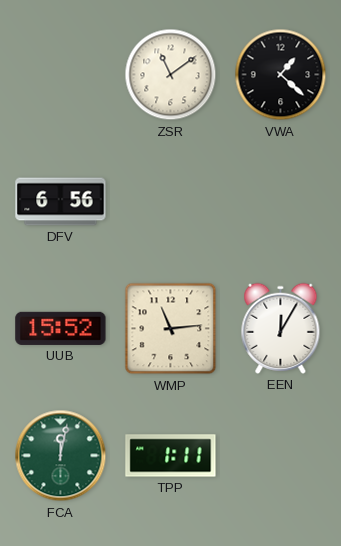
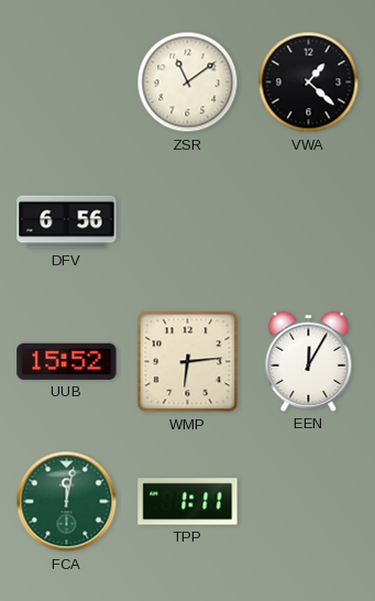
WMP: 11:14 -> 6:14
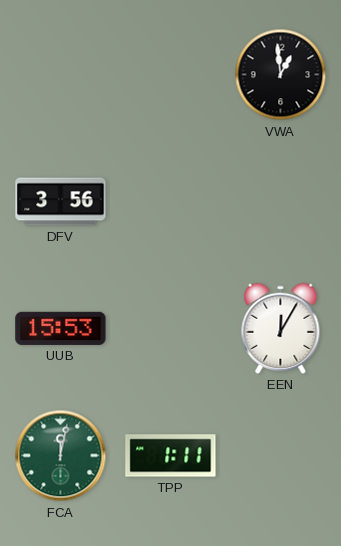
ZSR: 11:09 -> none
VWA: 1:22 -> 12:59
DFV: 6:56 -> 3:56
UUB: 15:52 -> 15:53
WMP: 6:14 -> none
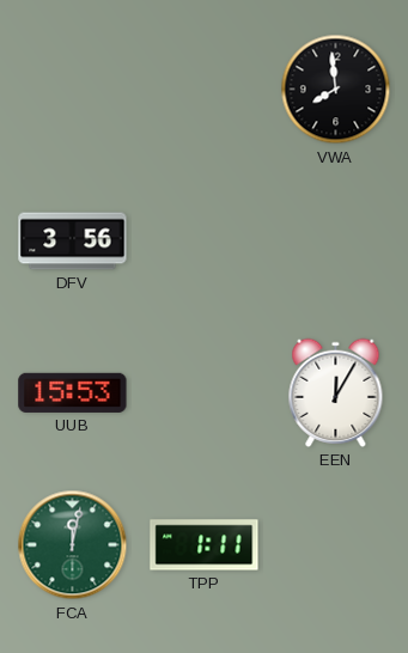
VWA: 12:59 -> 7:59
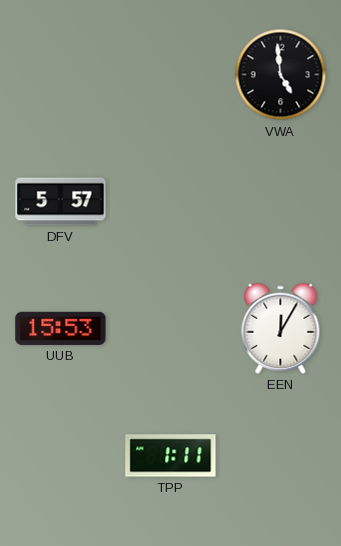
VWA: 7:59 -> 4:59
DFV: 3:56 -> 5:57
FCA: 12:02 -> none
